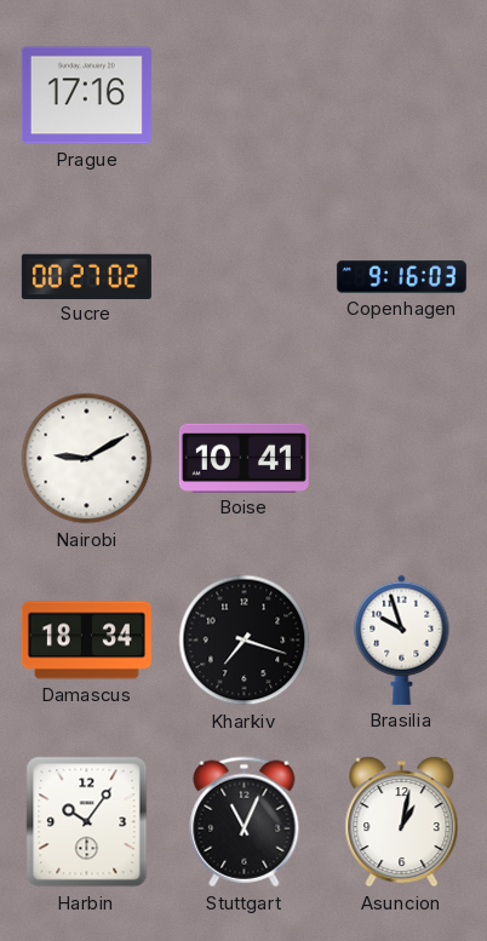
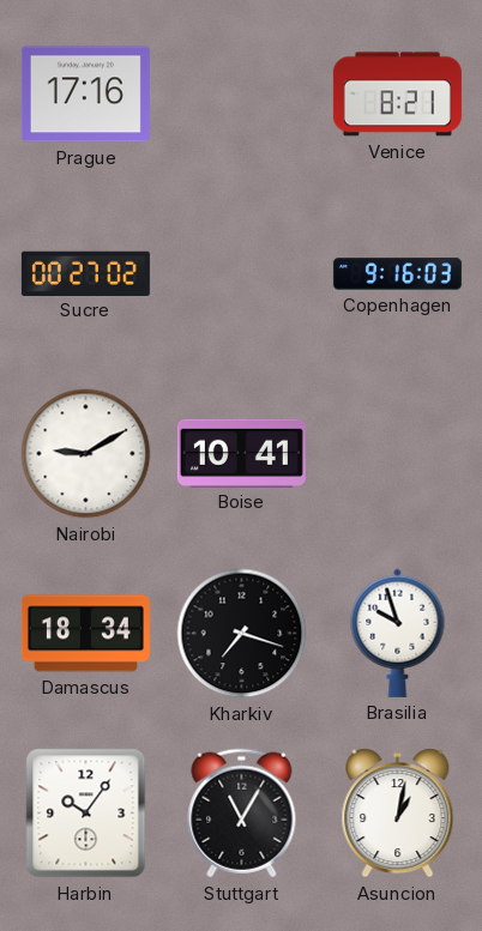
Venice: none -> 8:21
Stuttgart: 11:04 -> 11:05
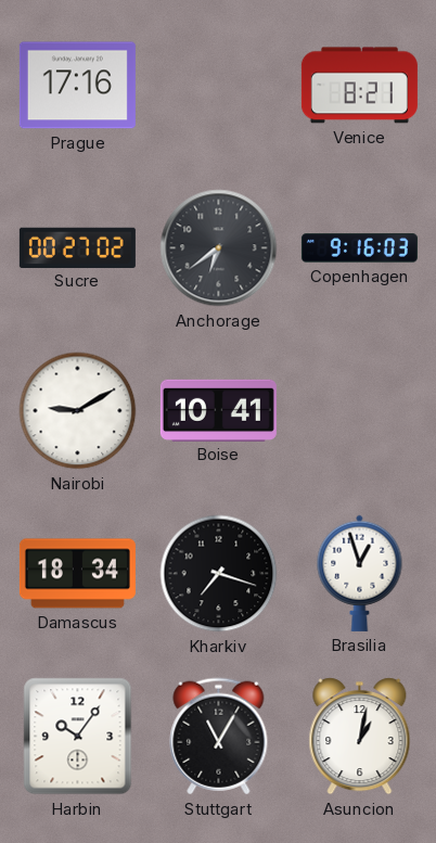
Anchorage: none -> 6:39
Brasilia: 9:57 -> 12:57
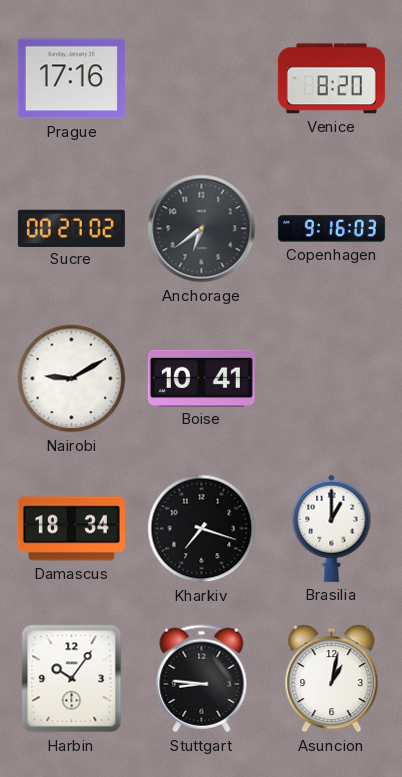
Venice: 8:21 -> 8:20
Brasilia: 12:57 -> 1:00
Stuttgart: 11:05 -> 8:46
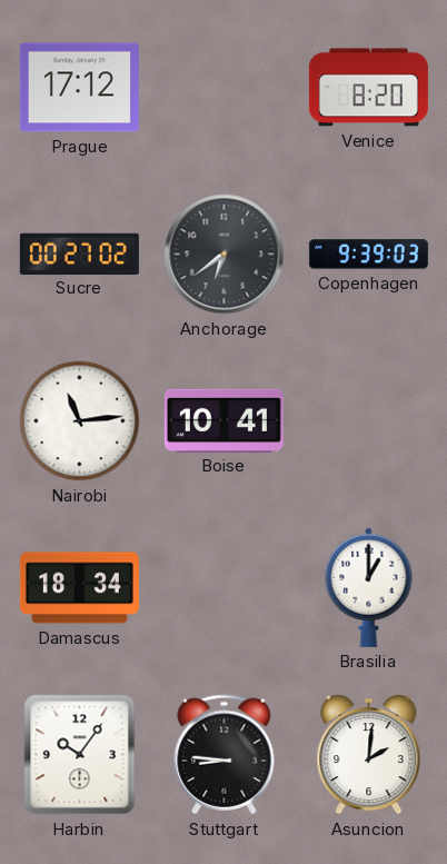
Prague: 17:16 -> 17:12
Copenhagen: 9:16 -> 9:39
Nairobi: 9:10 -> 11:14
Kharkiv: 7:18 -> none
Asuncion: 1:02 -> 2:01
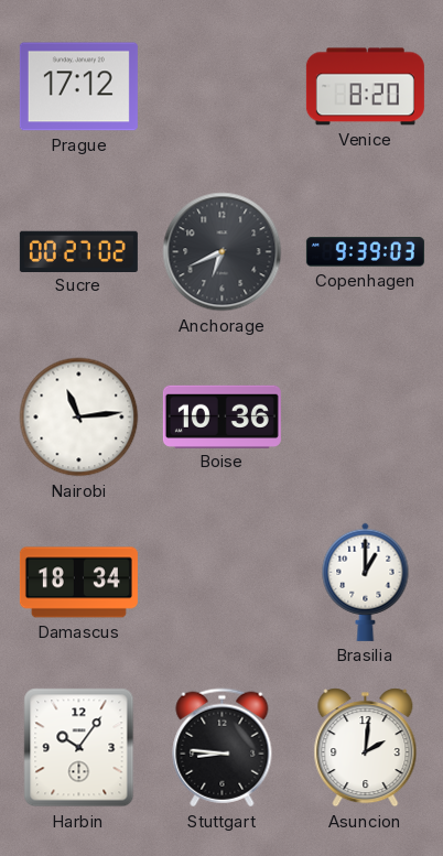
Anchorage: 6:39 -> 6:41
Boise: 10:41 -> 10:36
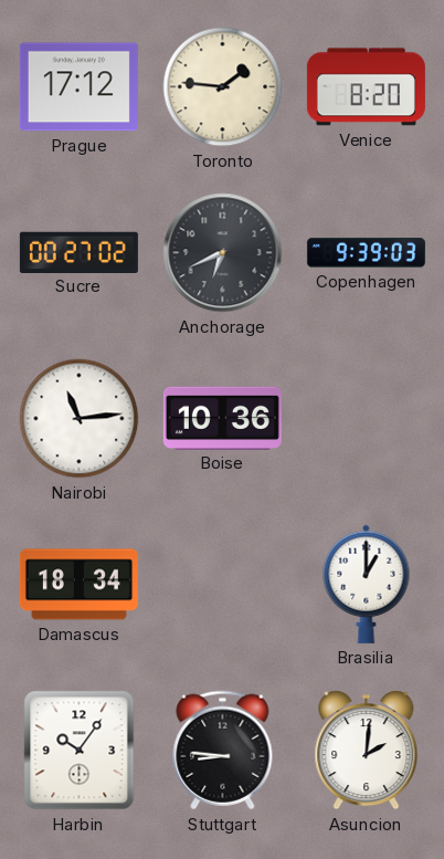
Toronto: none -> 1:46
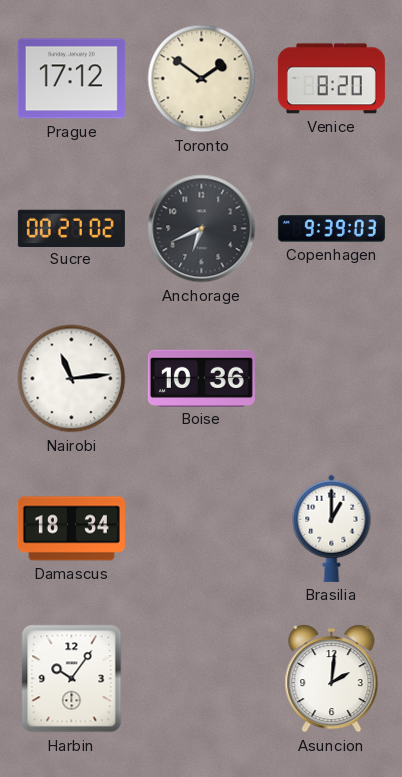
Toronto: 1:46 -> 1:51
Stuttgart: 8:46 -> none
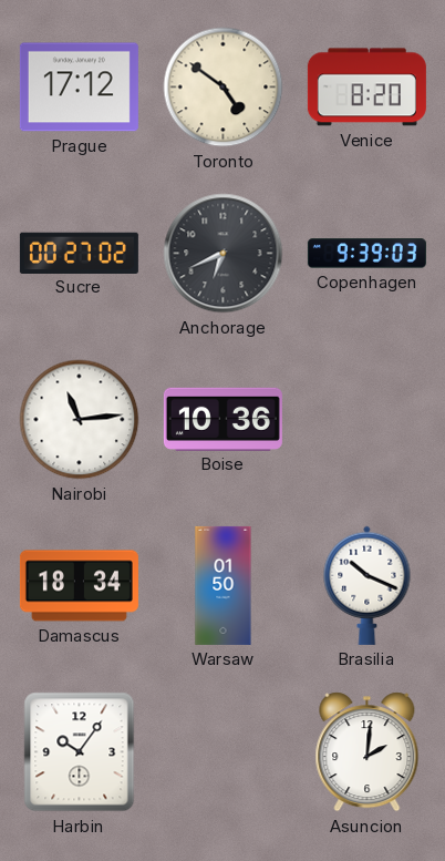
Toronto: 1:51 -> 4:51
Warsaw: none -> 01:50
Brasilia: 1:00 -> 10:19
